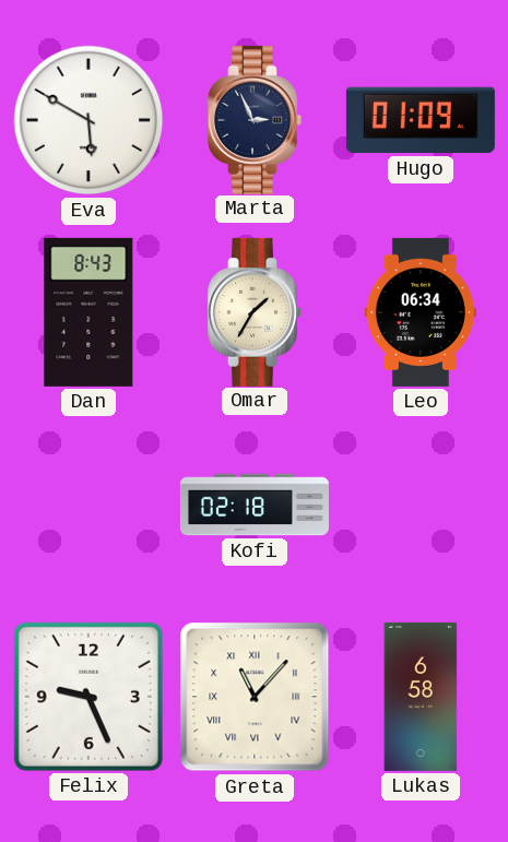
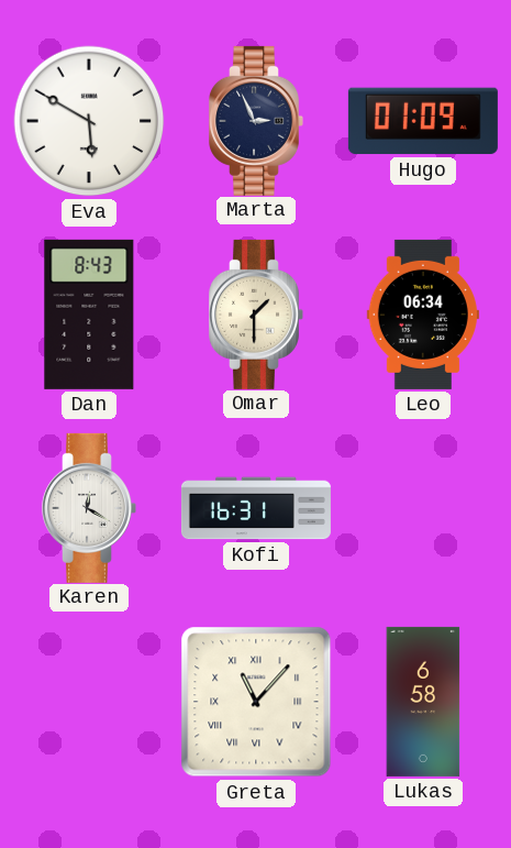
Omar: 1:35 -> 1:30
Karen: none -> 12:20
Kofi: 02:18 -> 16:31
Felix: 9:26 -> none
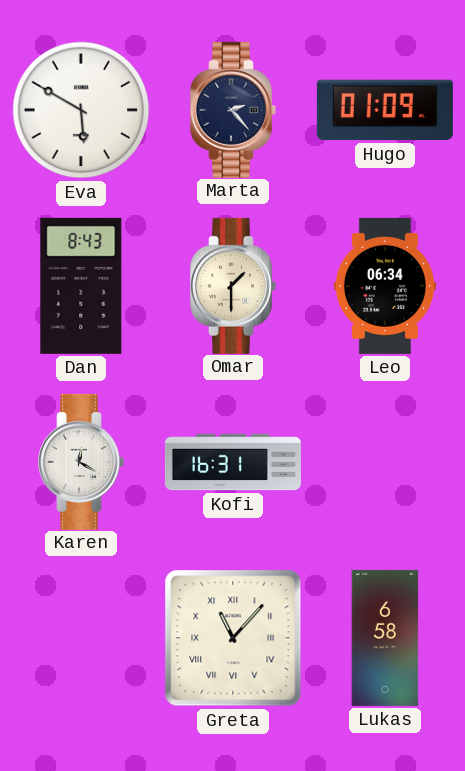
Marta: 2:56 -> 2:23
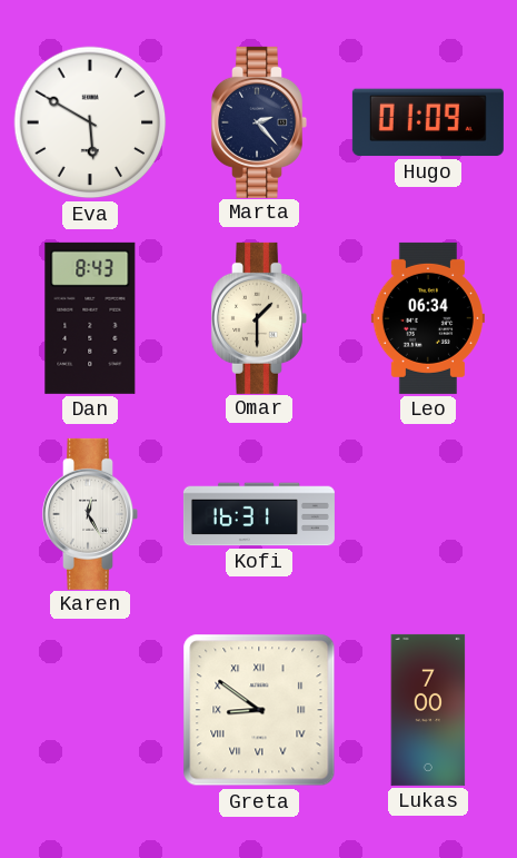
Karen: 12:20 -> 12:25
Greta: 11:07 -> 8:51
Lukas: 6:58 -> 7:00
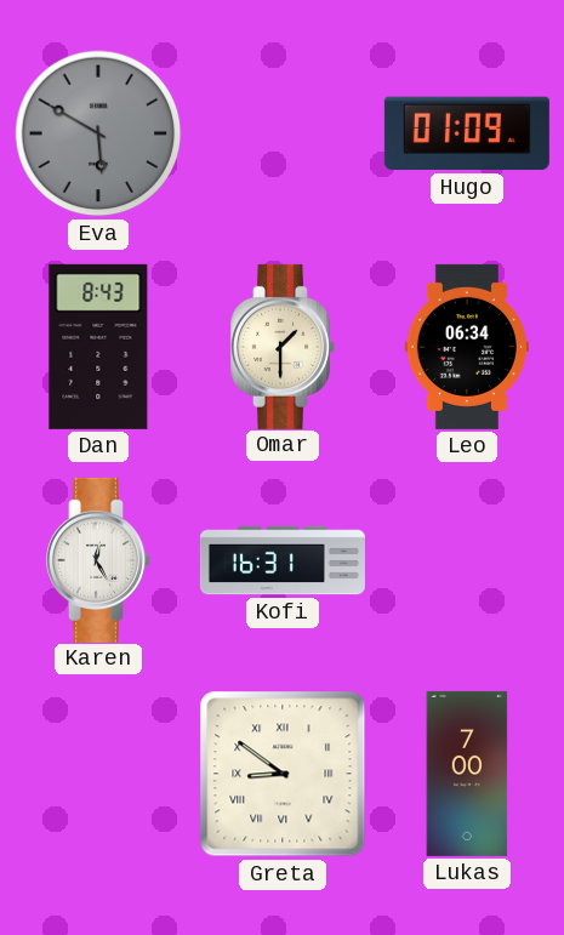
Eva dial: white -> grey
Marta: 2:23 -> none
